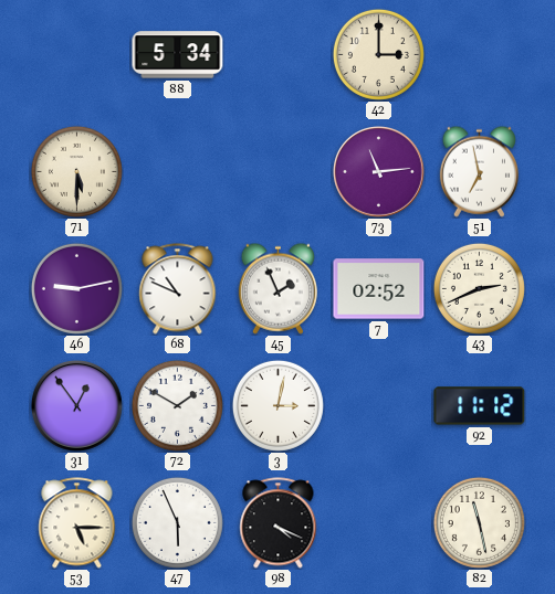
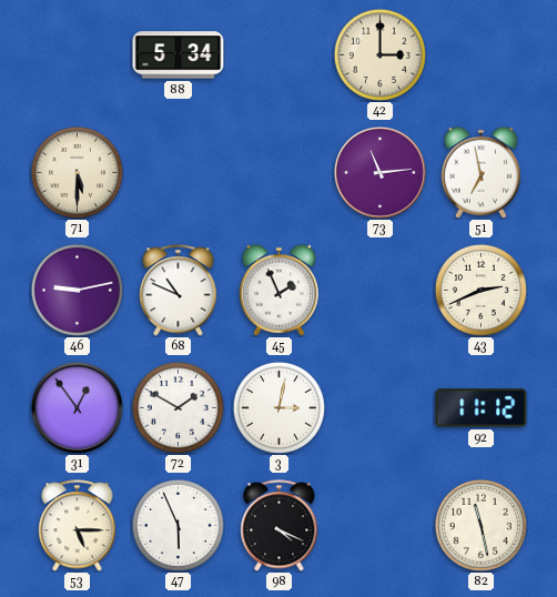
7: 02:52 -> none
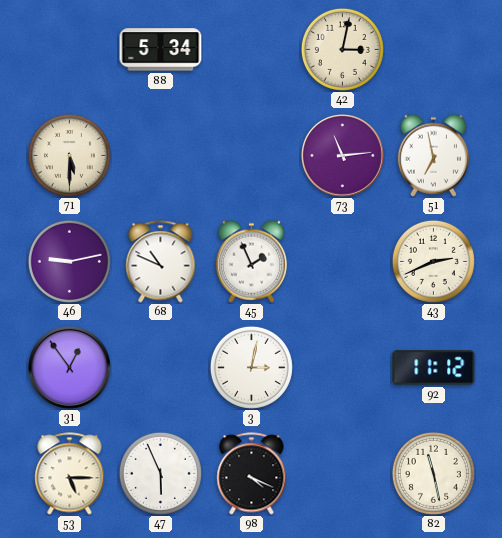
42: 3:00 -> 3:02
72: 1:50 -> none
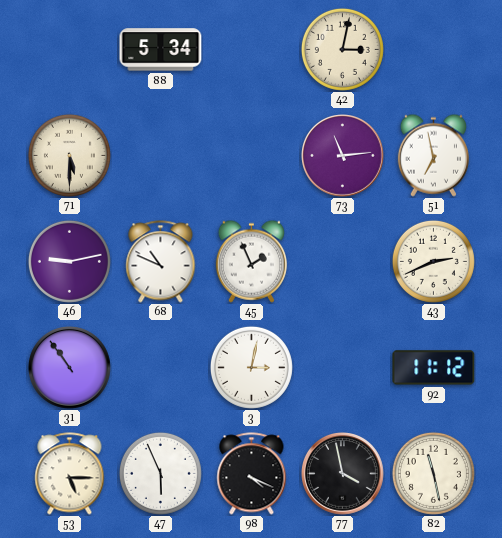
31: 12:54 -> 10:54
77: none -> 3:58
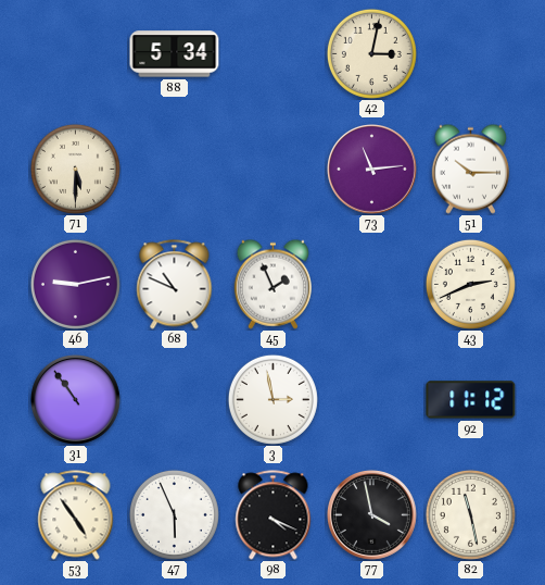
51: 6:58 -> 10:15
3: 3:02 -> 2:58
53: 5:15 -> 4:54
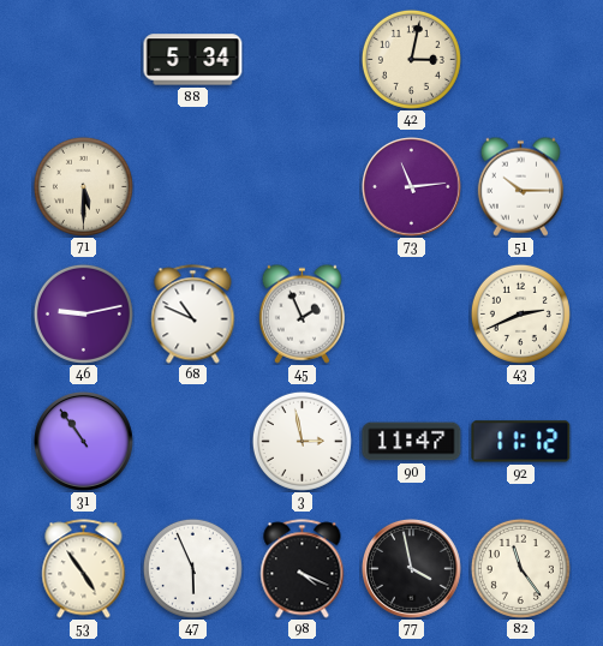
90: none -> 11:47
82: 11:28 -> 11:24
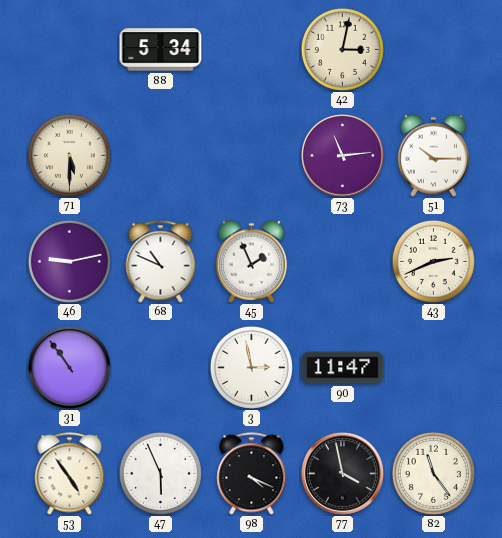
92: 11:12 -> none
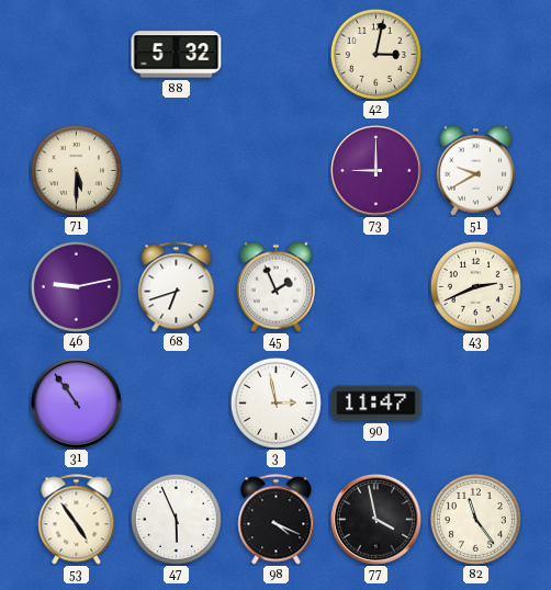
88: 5:34 -> 5:32
73: 11:14 -> 9:00
51: 10:15 -> 9:40
68: 10:49 -> 6:42
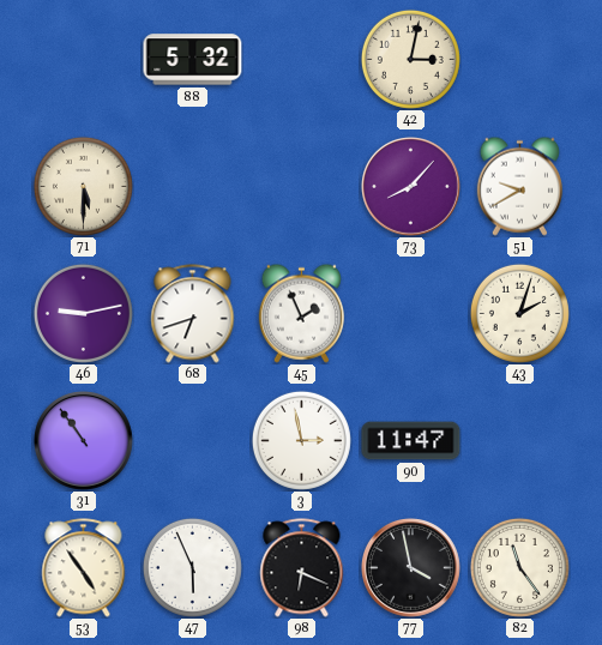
73: 9:00 -> 8:07
43: 2:41 -> 2:03
98: 4:19 -> 6:19
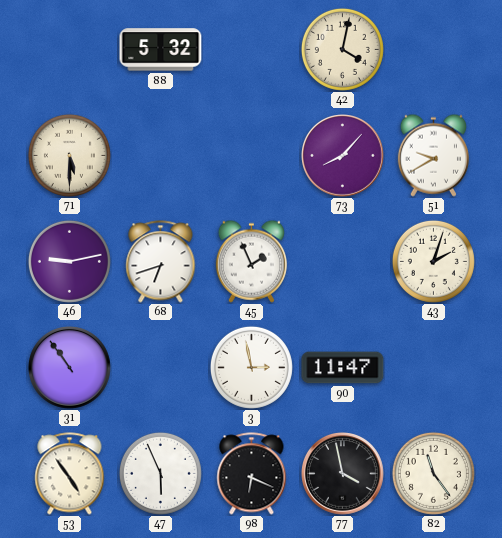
42: 3:02 -> 4:02
